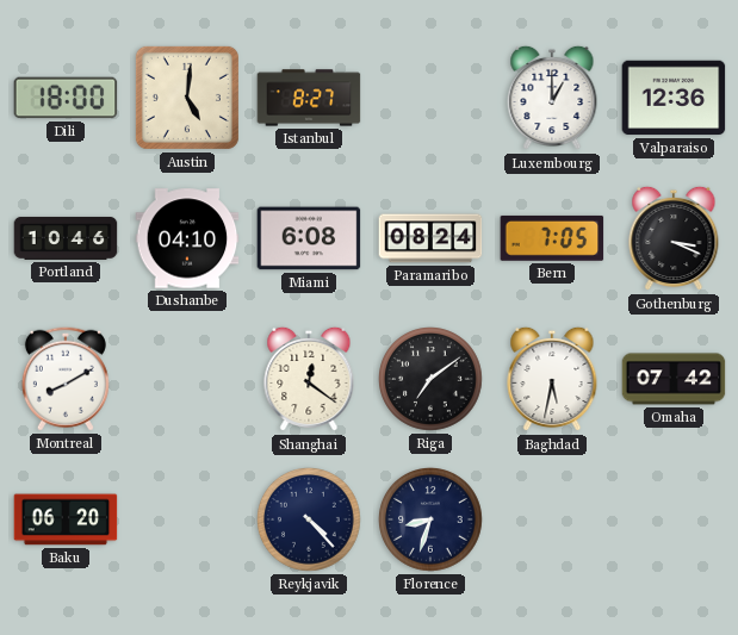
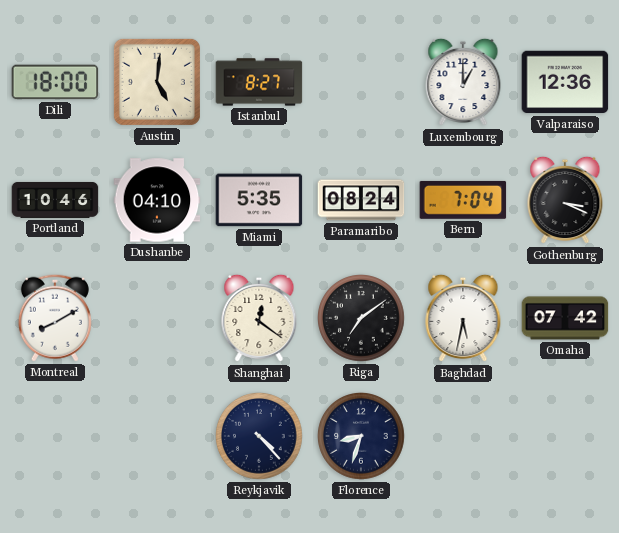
Miami: 6:08 -> 5:35
Bern: 7:05 -> 7:04
Baku: 06:20 -> none
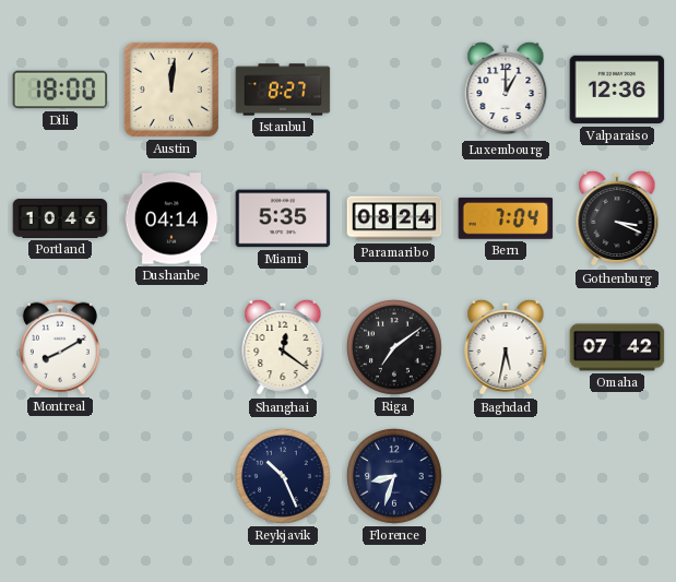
Austin: 5:01 -> 12:01
Dushanbe: 04:10 -> 04:14
Reykjavik: 4:23 -> 10:26
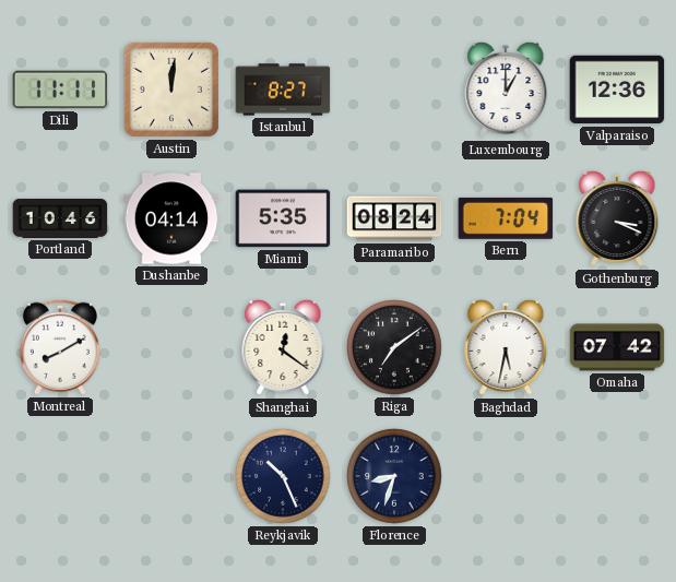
Dili: 18:00 -> 11:11
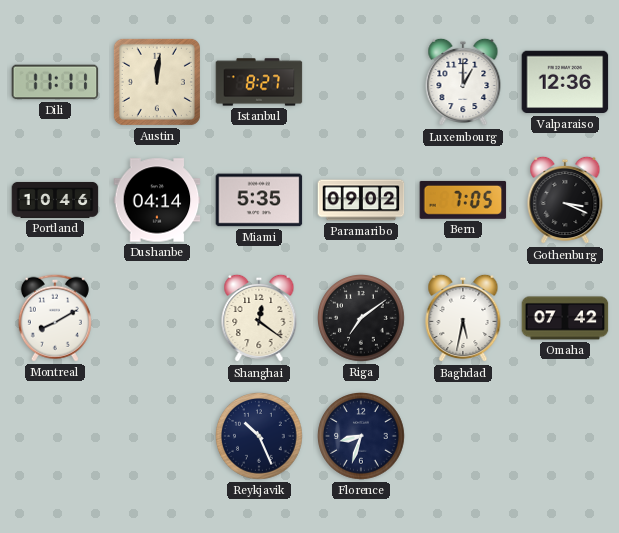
Paramaribo: 08:24 -> 09:02
Bern: 7:04 -> 7:05
